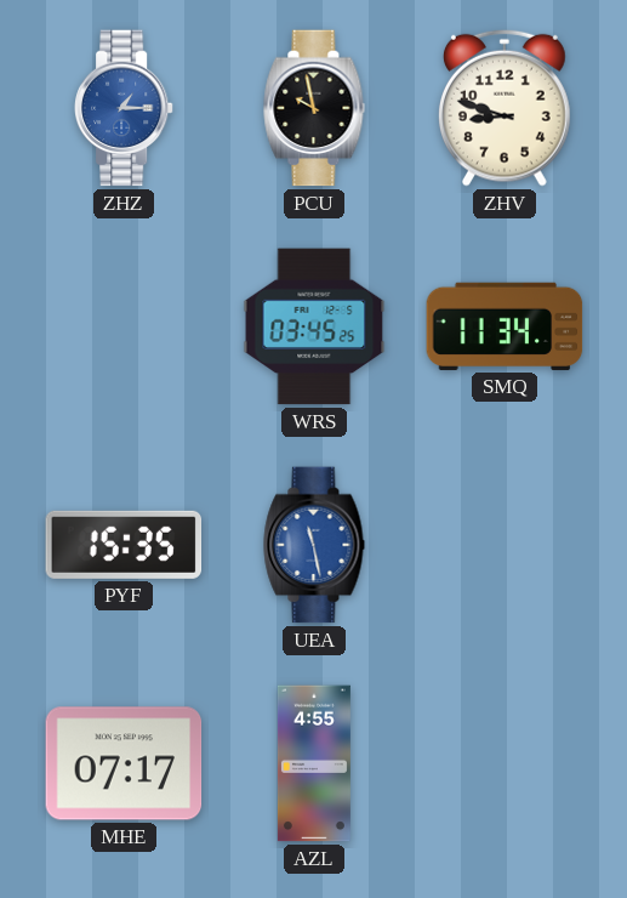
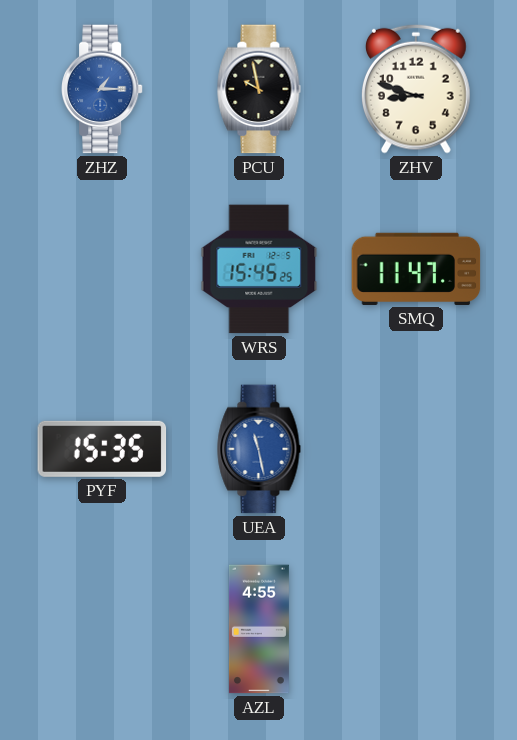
WRS: 03:45 -> 15:45
SMQ: 11:34 -> 11:47
MHE: 07:17 -> none
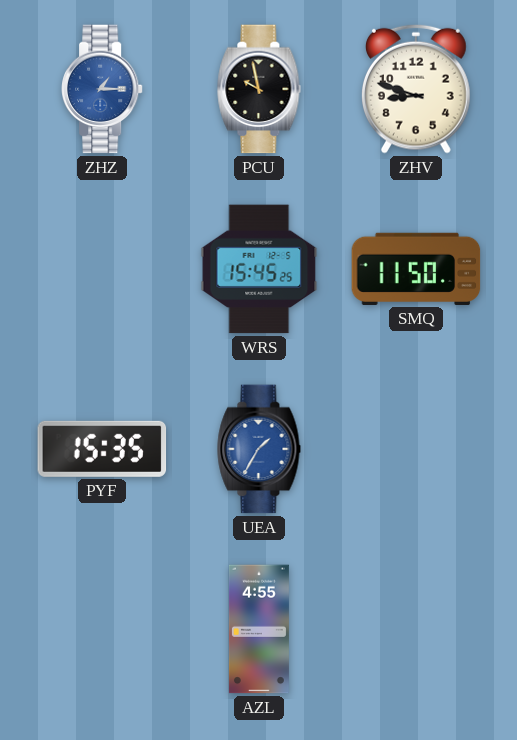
SMQ: 11:47 -> 11:50
UEA: 11:28 -> 1:35
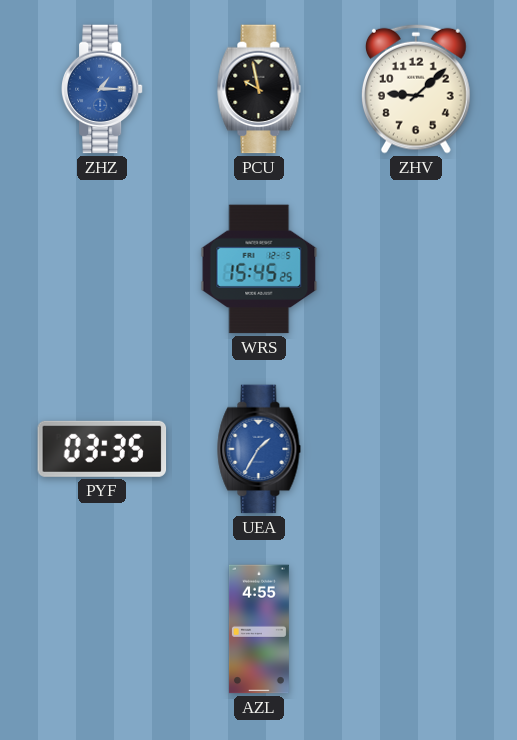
ZHV: 8:48 -> 9:08
SMQ: 11:50 -> none
PYF: 15:35 -> 03:35
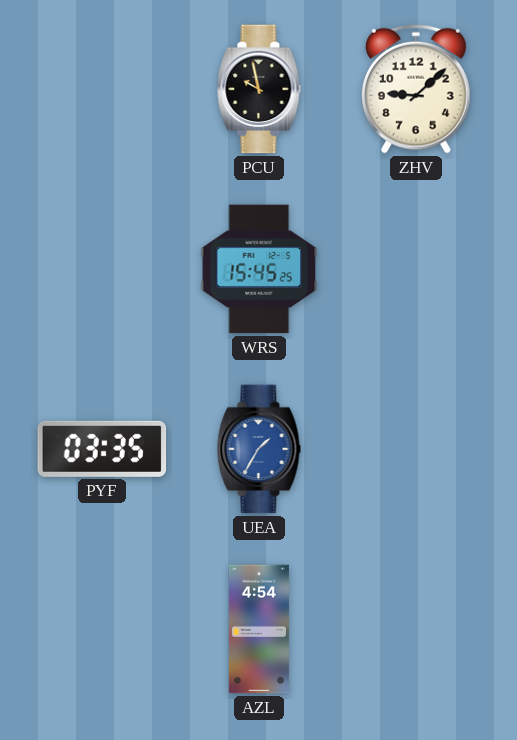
ZHZ: 1:15 -> none
AZL: 4:55 -> 4:54
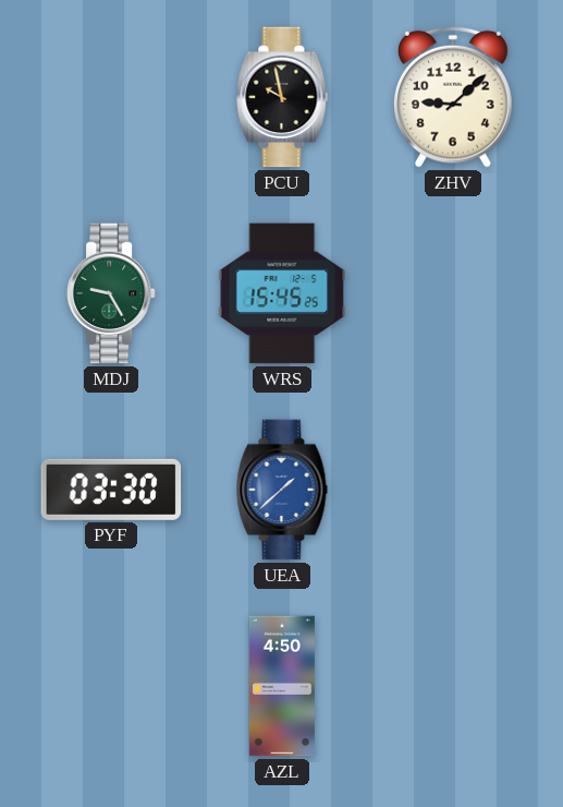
MDJ: none -> 9:25
PYF: 03:35 -> 03:30
UEA: 1:35 -> 1:38
AZL: 4:54 -> 4:50
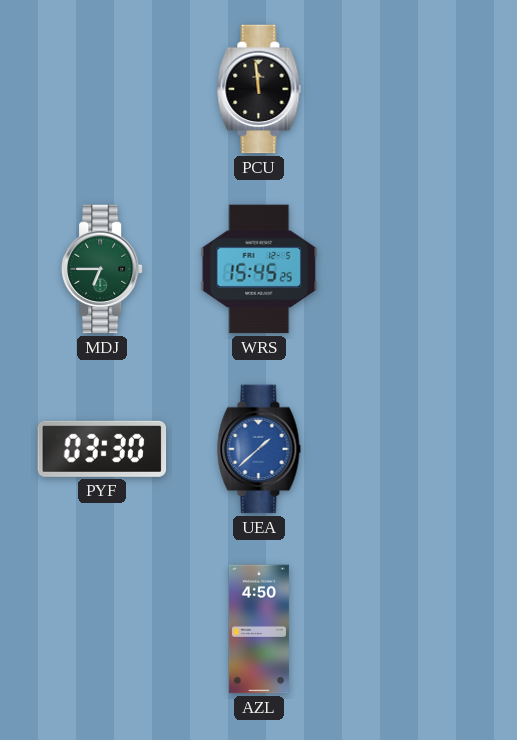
PCU: 9:58 -> 11:59
ZHV: 9:08 -> none
MDJ: 9:25 -> 6:45
